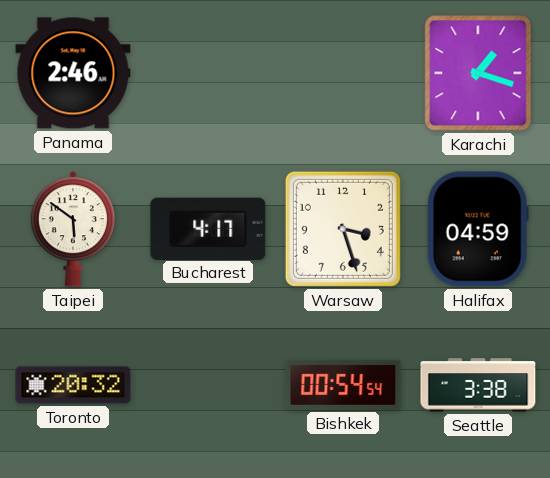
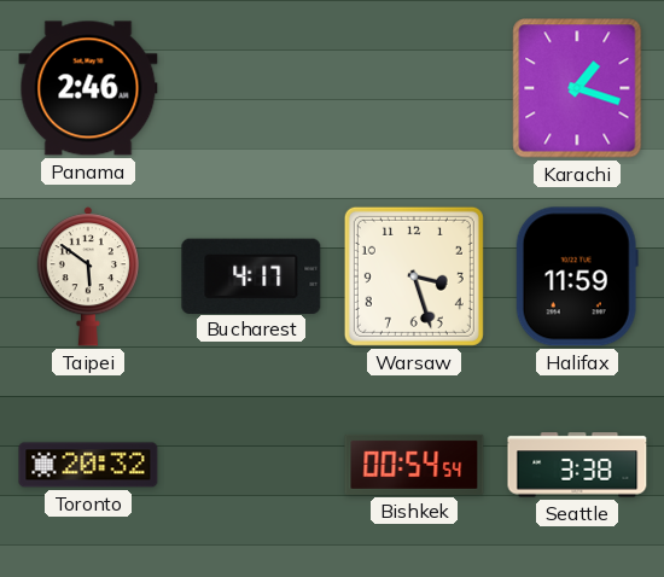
Halifax: 04:59 -> 11:59
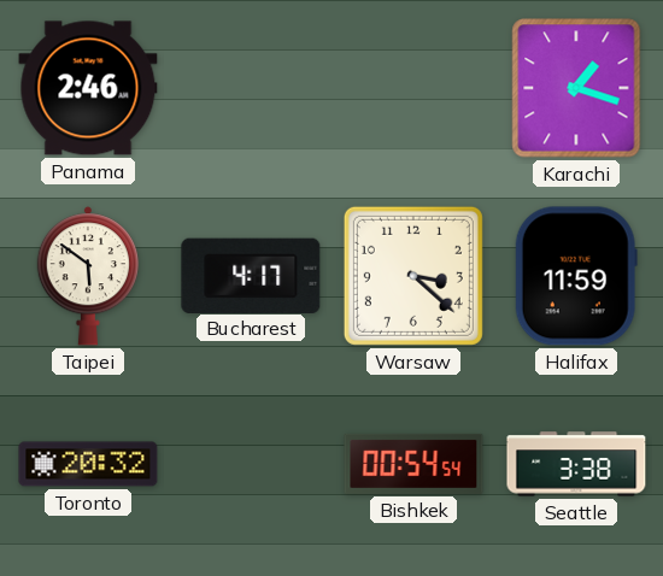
Warsaw: 3:27 -> 3:22
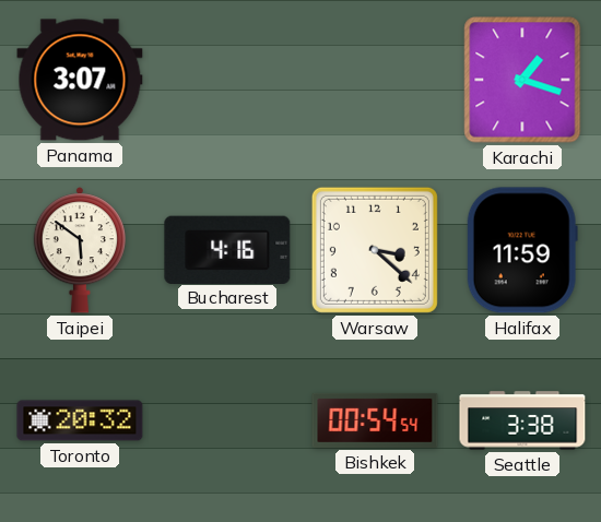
Panama: 2:46 -> 3:07
Bucharest: 4:17 -> 4:16
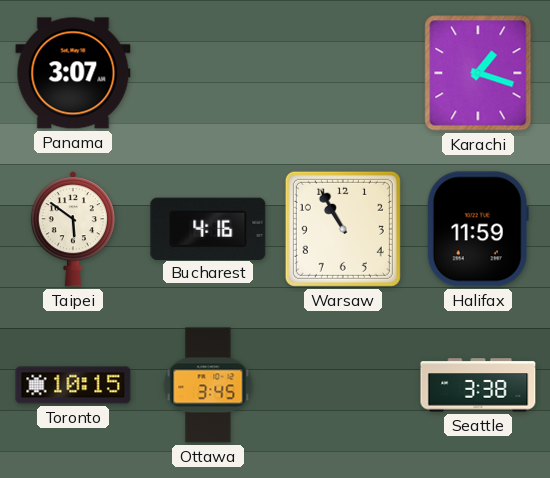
Warsaw: 3:22 -> 10:55
Toronto: 20:32 -> 10:15
Ottawa: none -> 3:45
Bishkek: 00:54 -> none
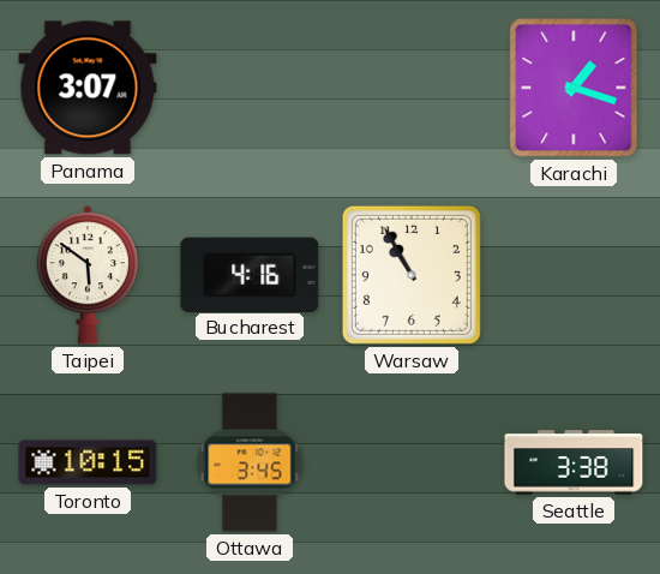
Halifax: 11:59 -> none
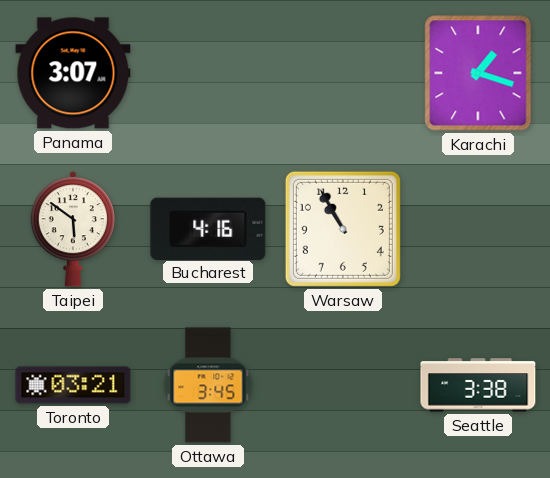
Toronto: 10:15 -> 03:21
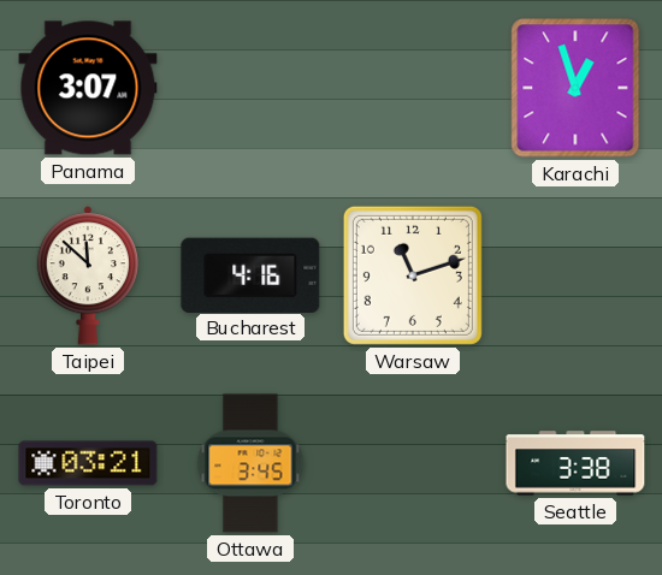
Karachi: 1:18 -> 12:57
Taipei: 5:51 -> 11:52
Warsaw: 10:55 -> 11:12
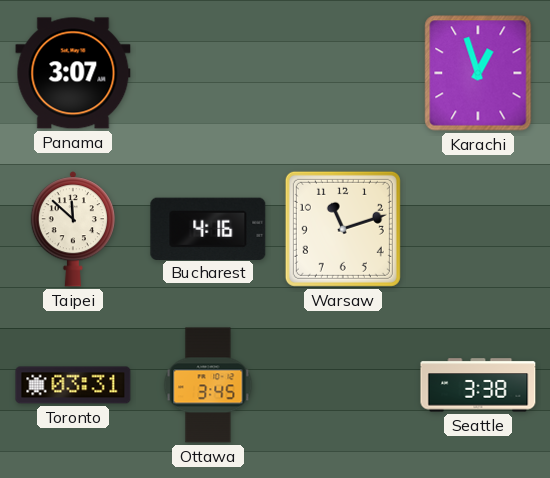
Toronto: 03:21 -> 03:31
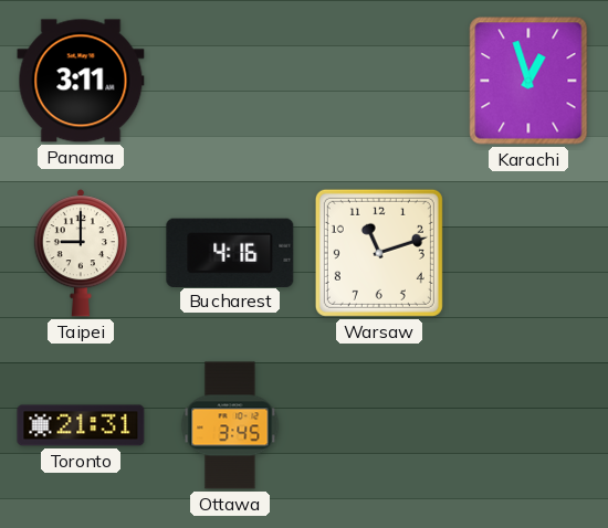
Panama: 3:07 -> 3:11
Taipei: 11:52 -> 9:00
Toronto: 03:31 -> 21:31
Seattle: 3:38 -> none
